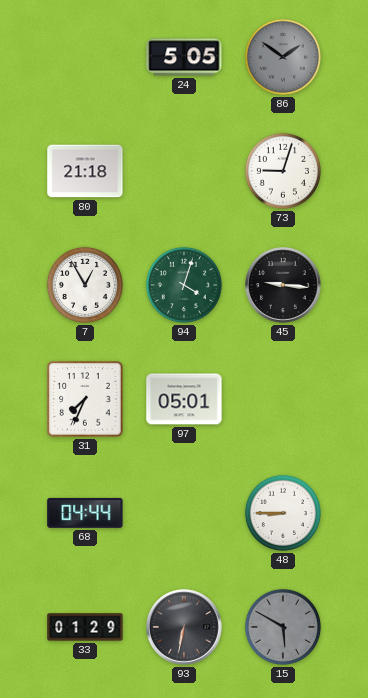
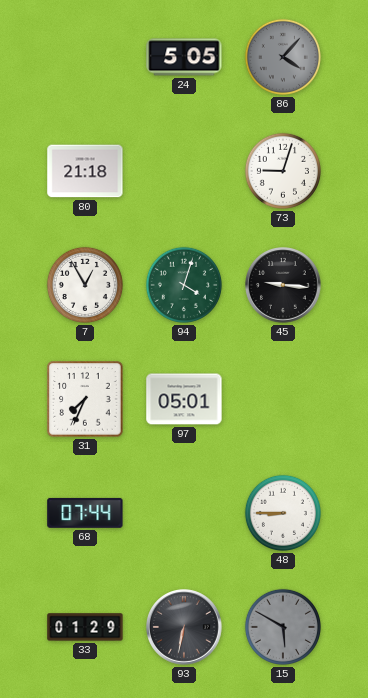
86: 1:51 -> 4:07
68: 04:44 -> 07:44
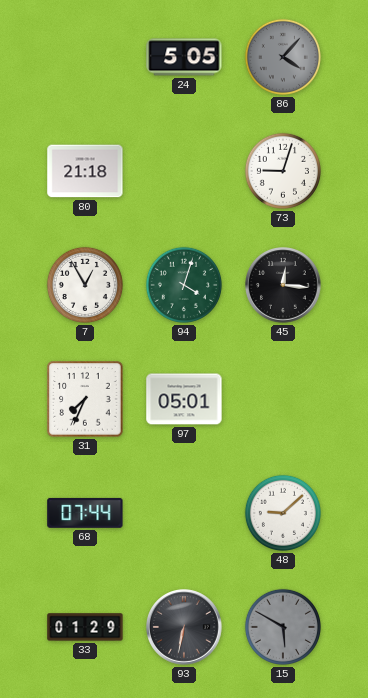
45: 9:16 -> 12:16
48: 8:45 -> 9:08
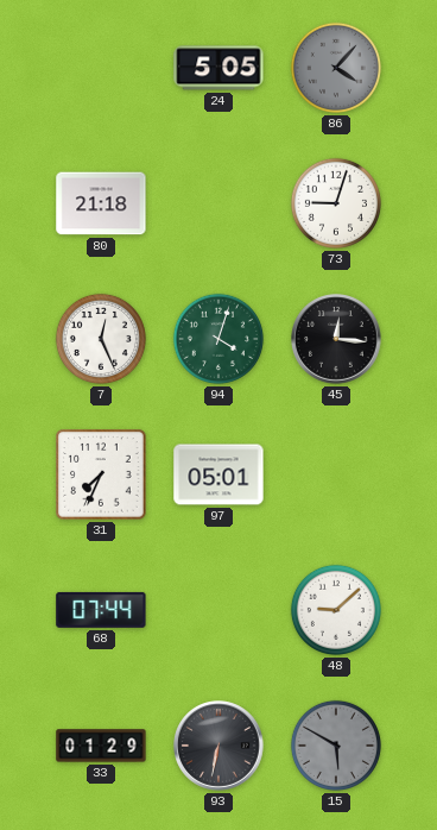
7: 12:55 -> 12:26
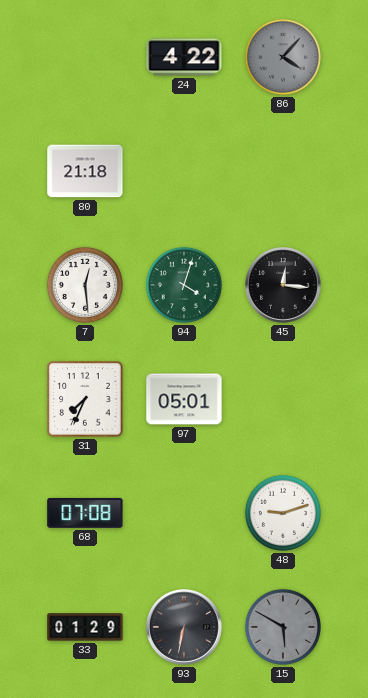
24: 5:05 -> 4:22
73: 9:03 -> none
7: 12:26 -> 12:29
68: 07:44 -> 07:08
48: 9:08 -> 9:12
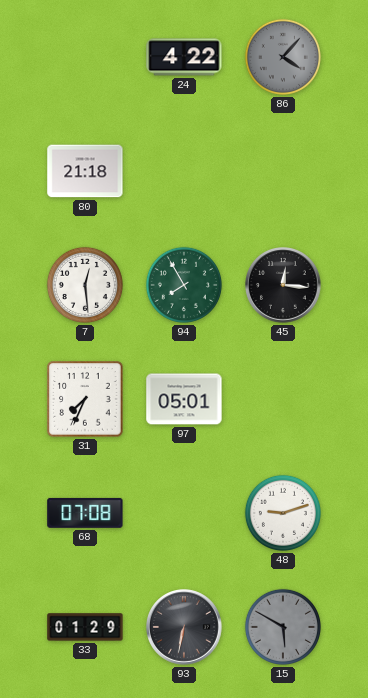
94: 4:03 -> 7:55
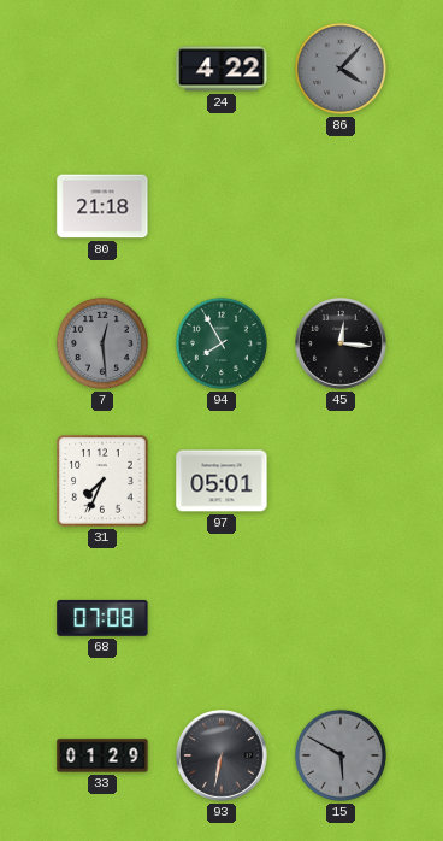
7 dial: white -> grey
48: 9:12 -> none
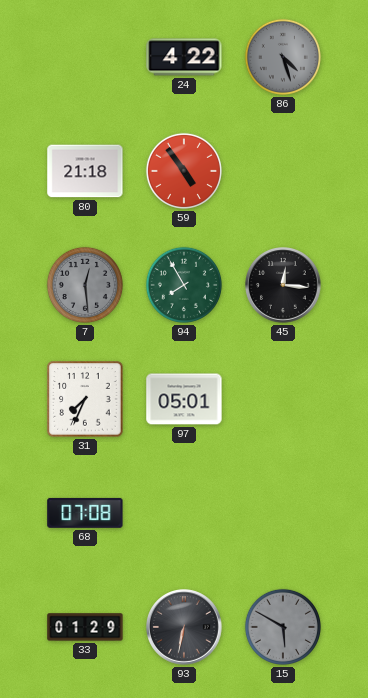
86: 4:07 -> 4:27
59: none -> 4:54
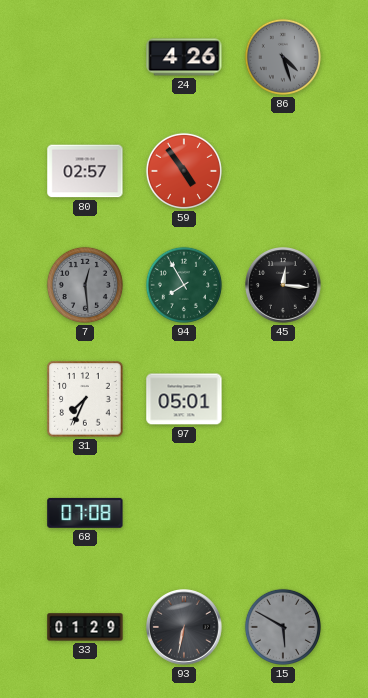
24: 4:22 -> 4:26
80: 21:18 -> 02:57
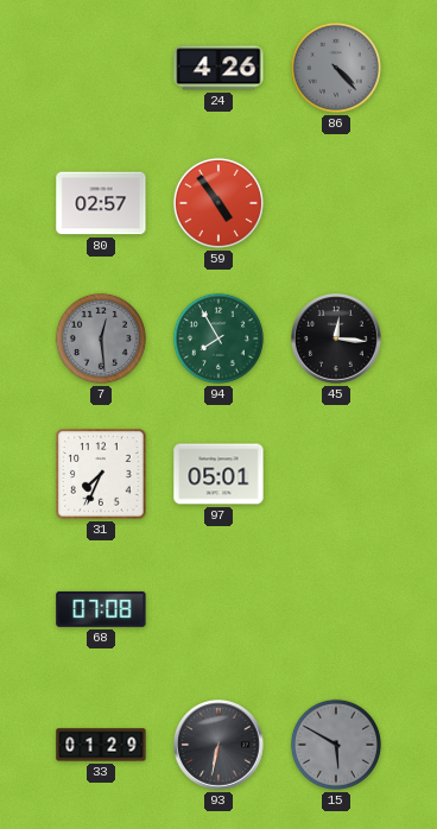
86: 4:27 -> 4:23
